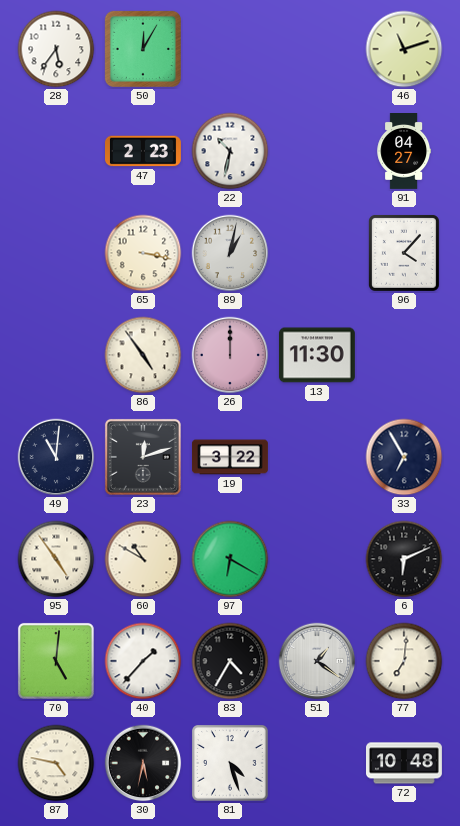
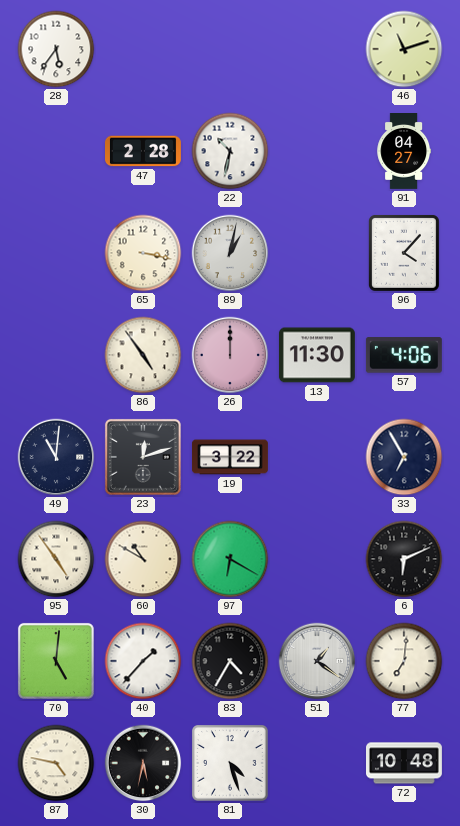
50: 12:05 -> none
47: 2:23 -> 2:28
57: none -> 4:06
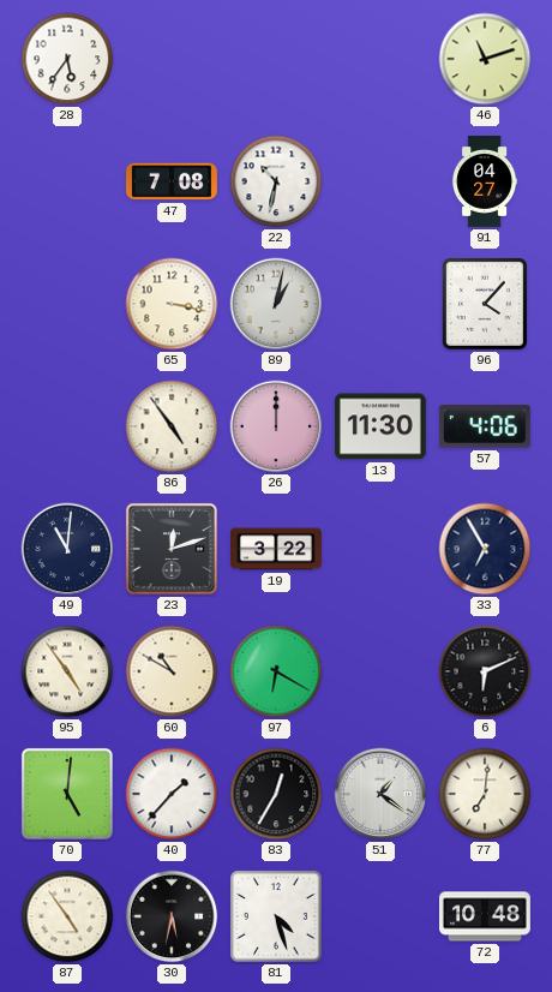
47: 2:28 -> 7:08
83: 4:35 -> 12:35
87: 4:47 -> 4:54
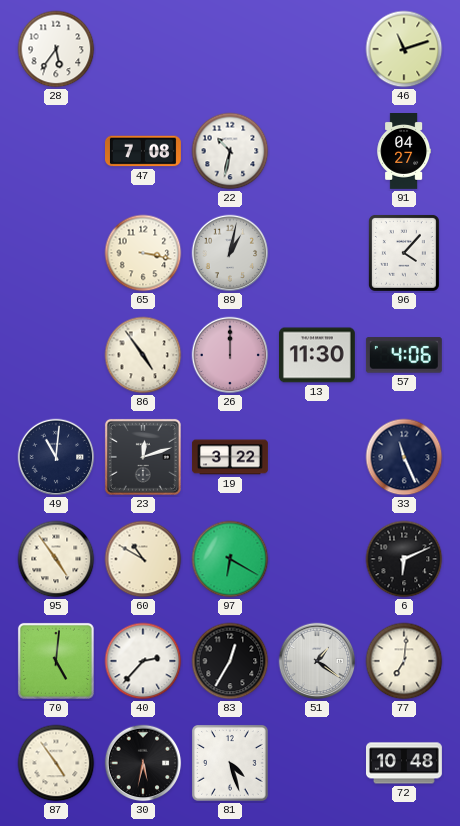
33: 6:55 -> 11:26
40: 1:37 -> 2:37
